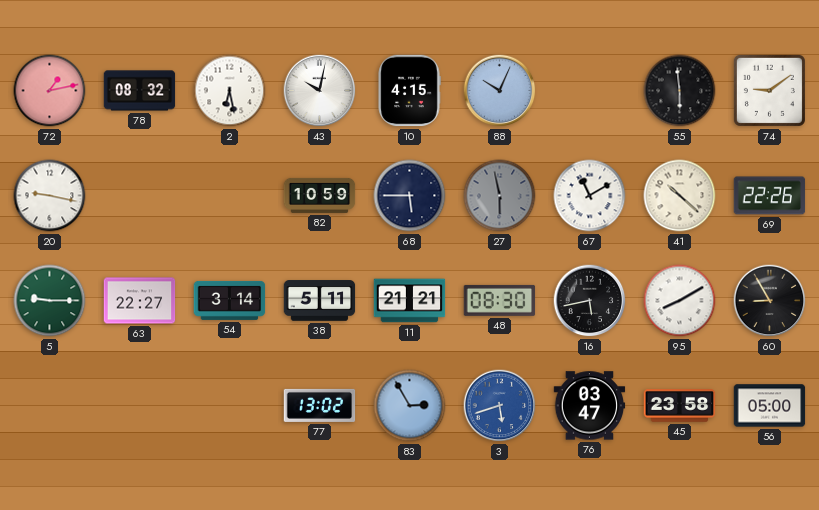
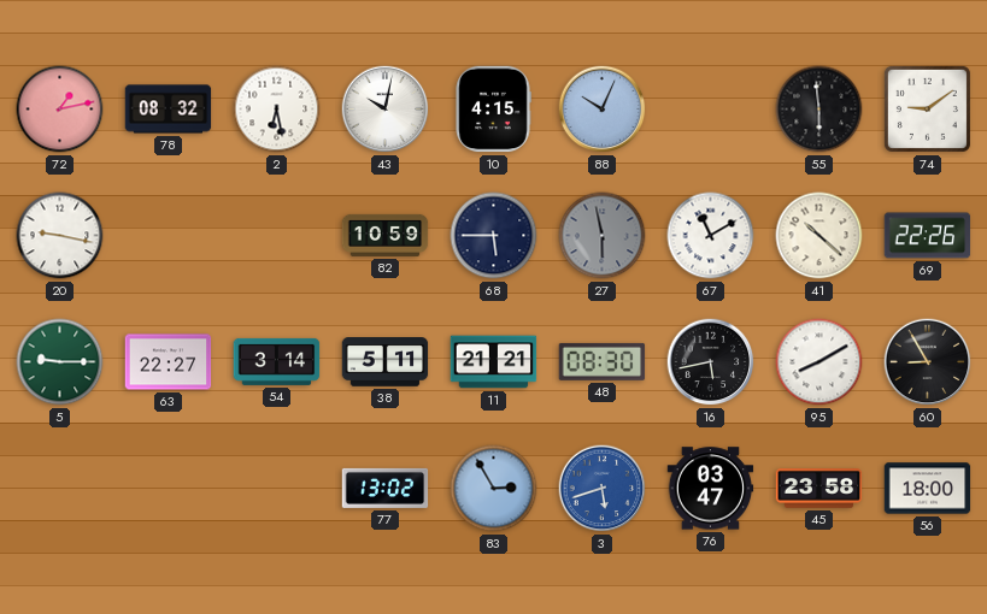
56: 05:00 -> 18:00
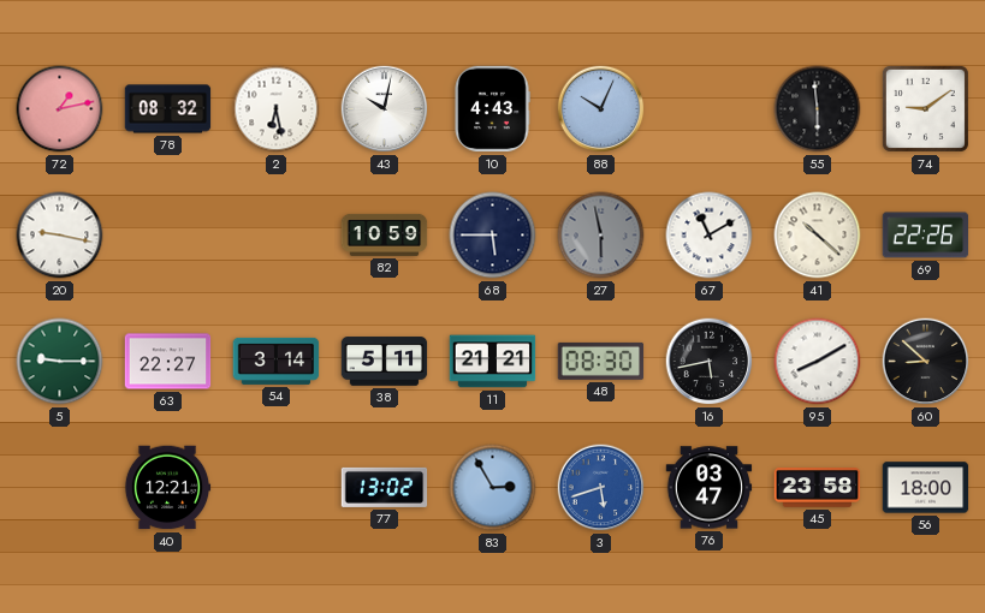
10: 4:15 -> 4:43
60: 8:55 -> 8:52
40: none -> 12:21
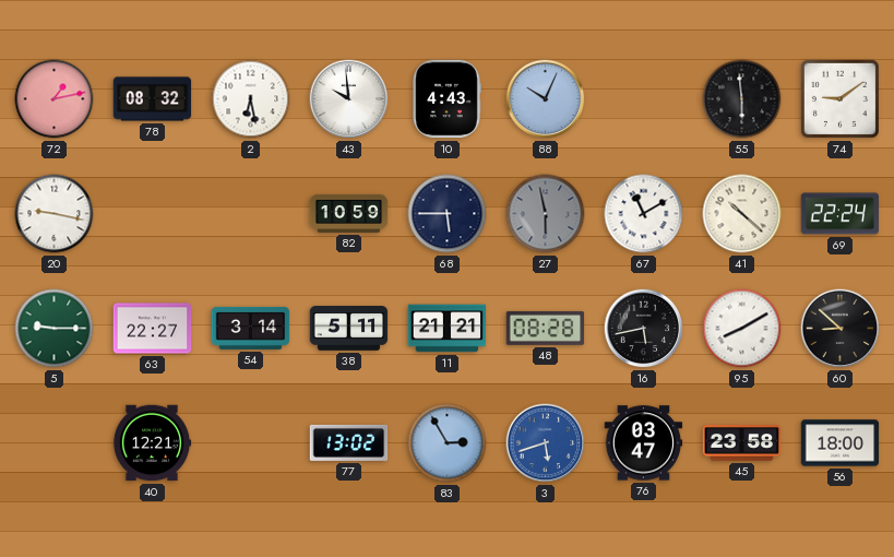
43: 10:02 -> 9:59
69: 22:26 -> 22:24
48: 08:30 -> 08:28
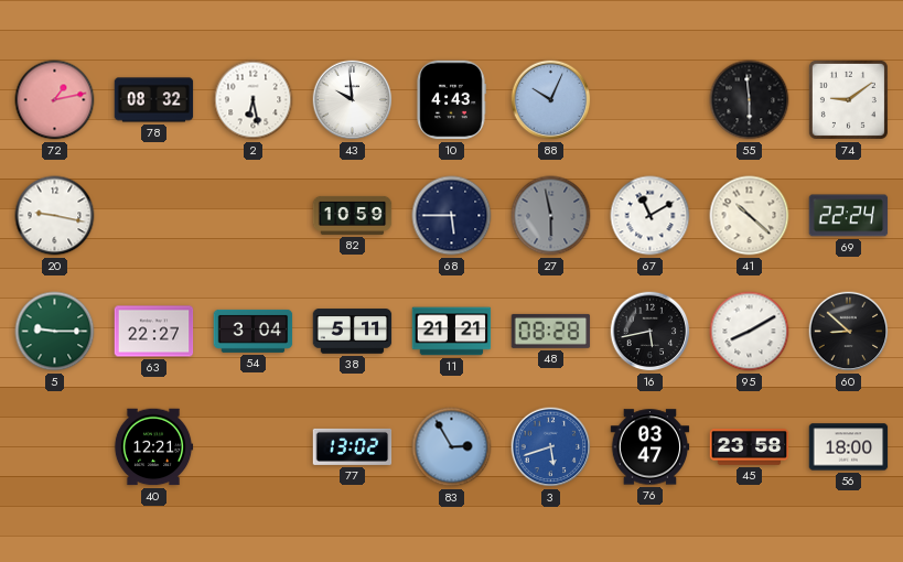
54: 3:14 -> 3:04
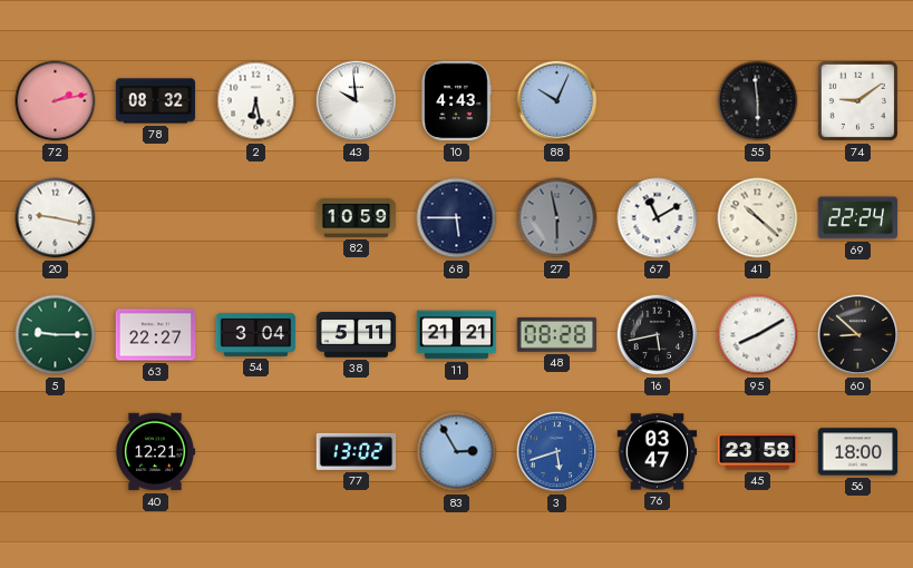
72: 1:13 -> 2:13
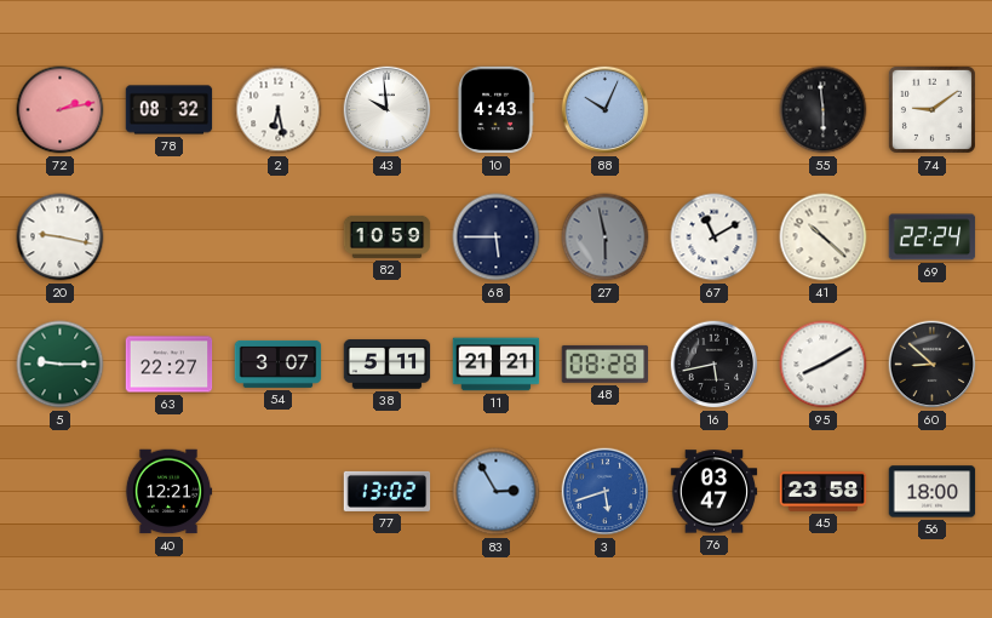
54: 3:04 -> 3:07
